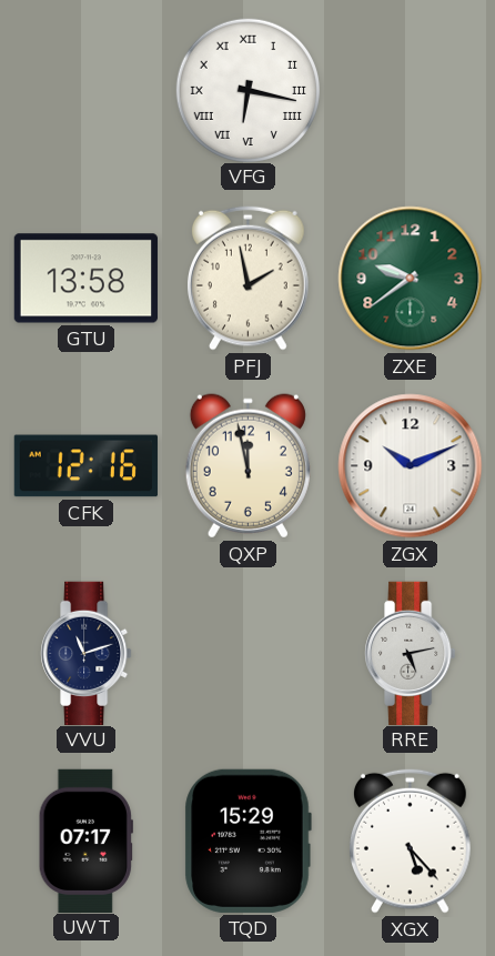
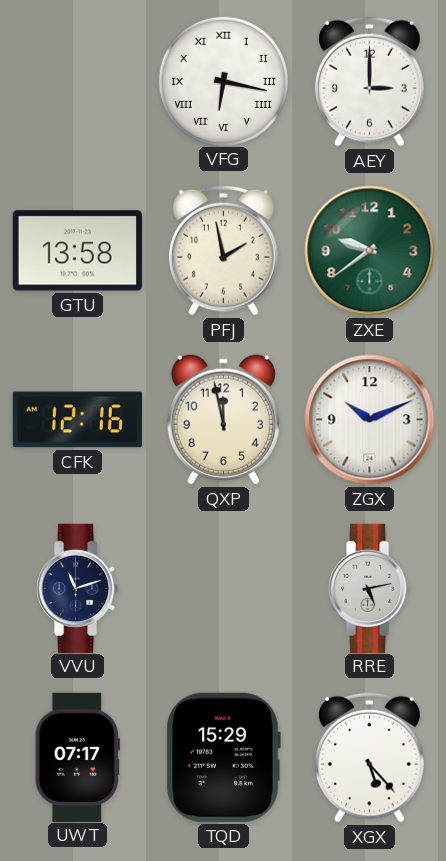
AEY: none -> 3:00
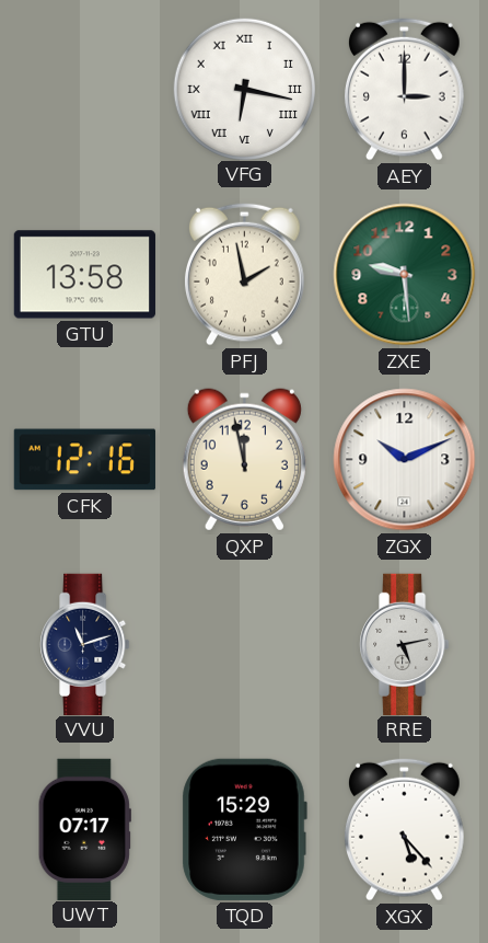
ZXE: 9:39 -> 9:29
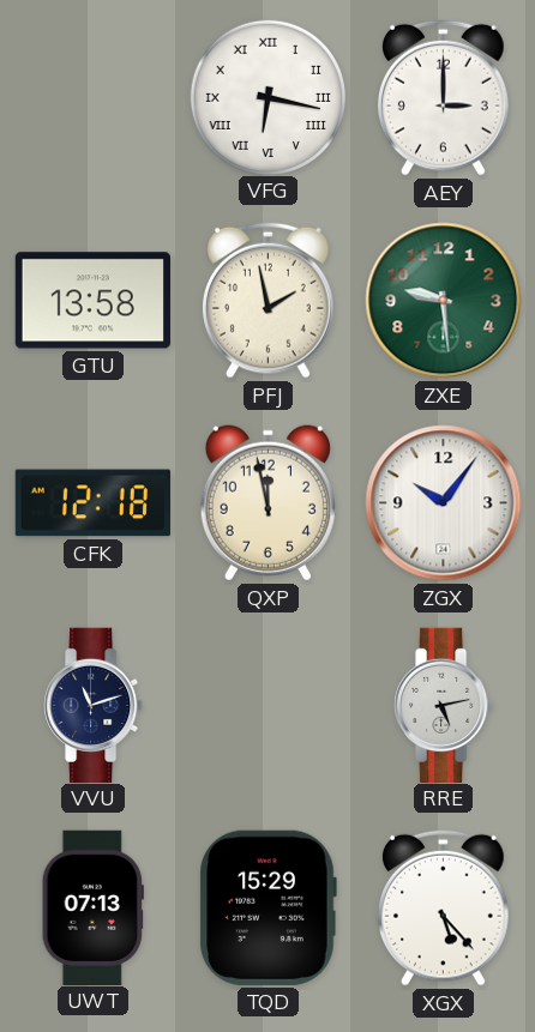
CFK: 12:16 -> 12:18
ZGX: 10:11 -> 10:06
UWT: 07:17 -> 07:13
